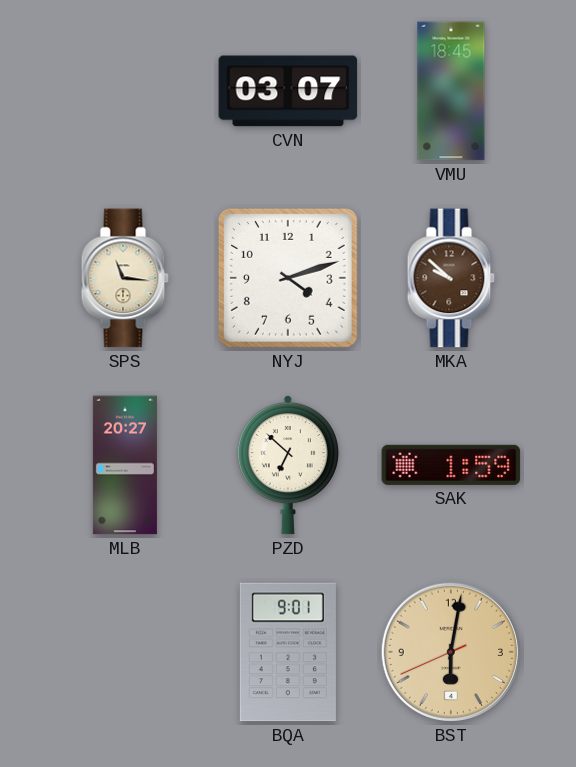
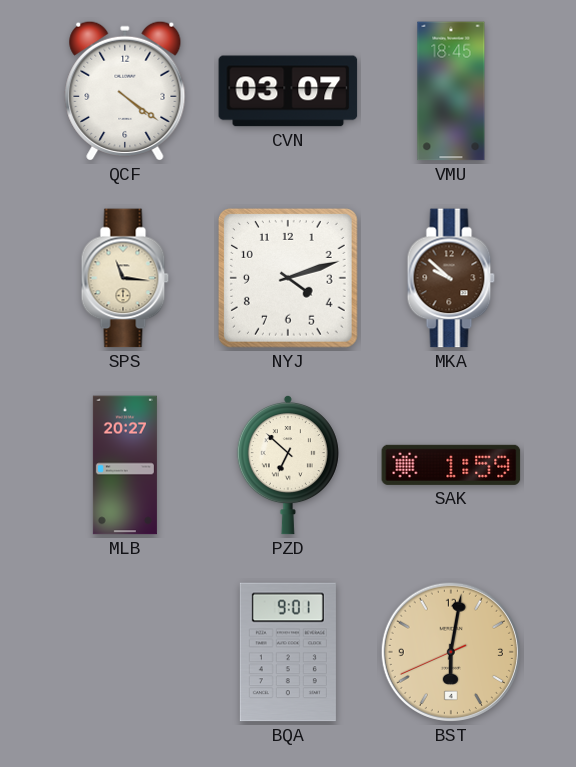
QCF: none -> 4:21
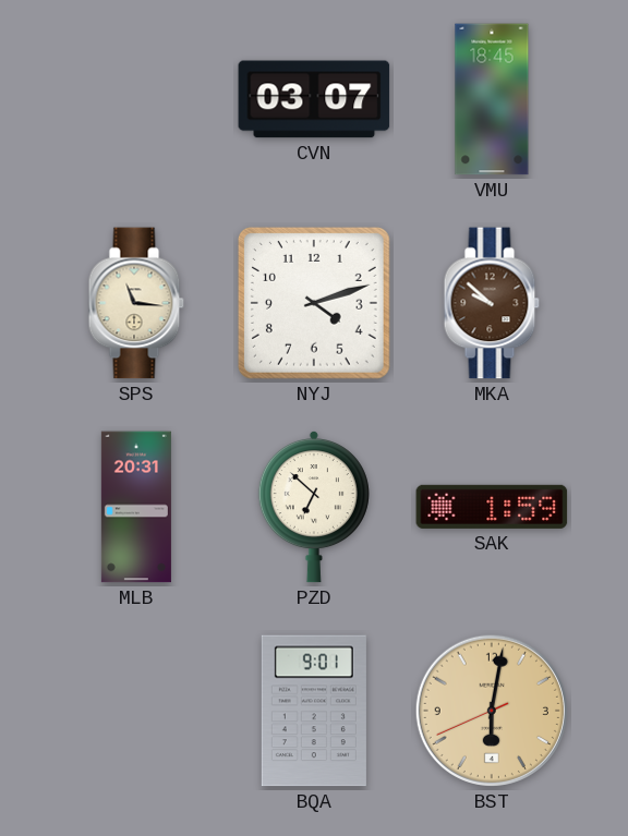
QCF: 4:21 -> none
MLB: 20:27 -> 20:31
